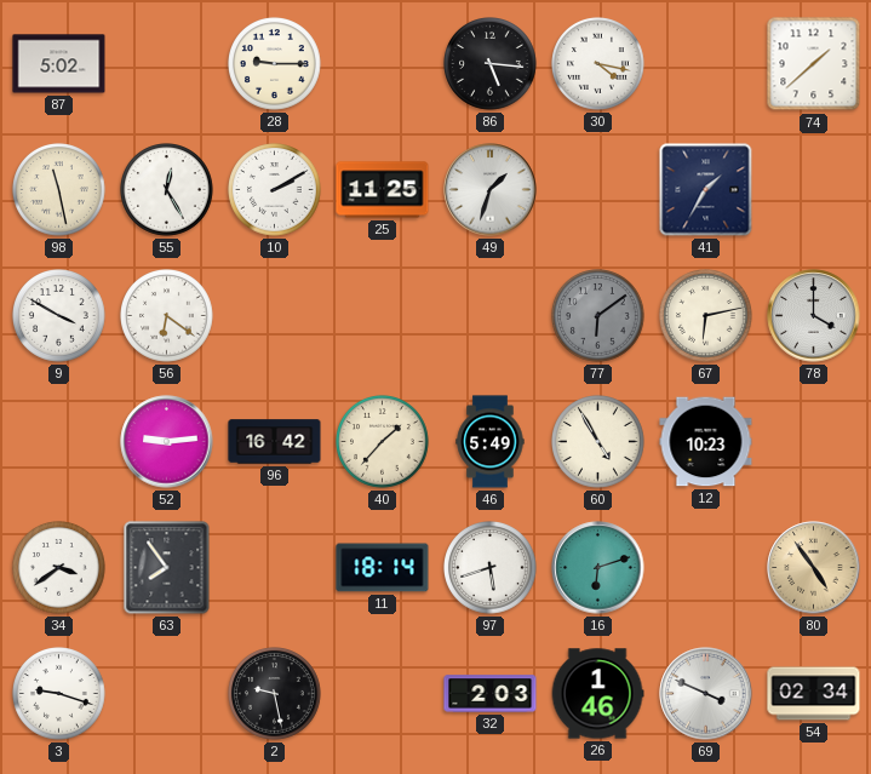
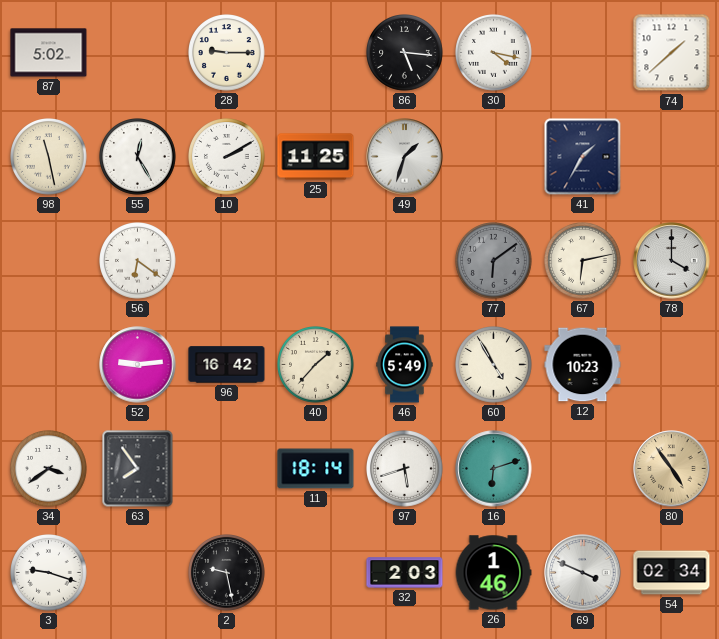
9: 3:50 -> none
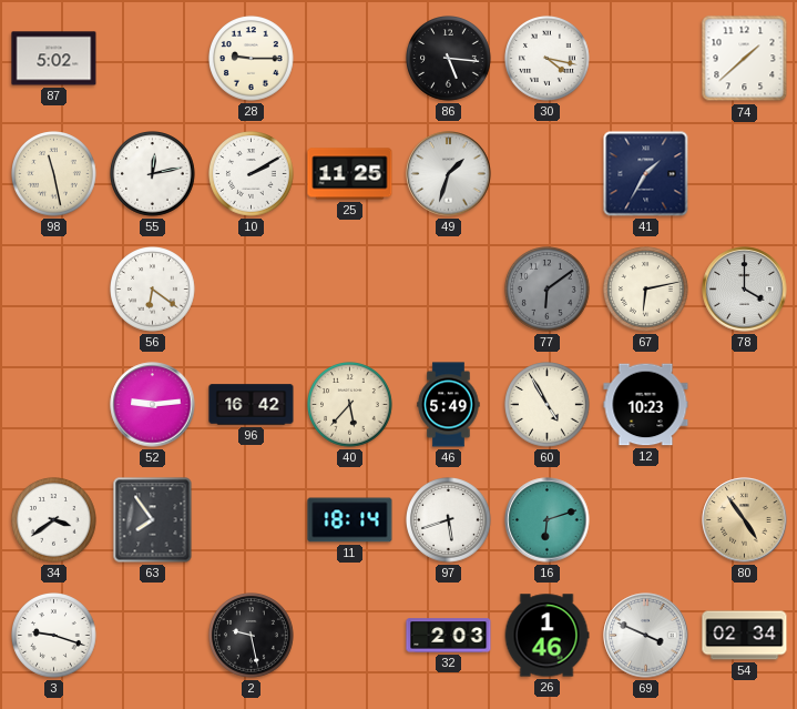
55: 12:25 -> 12:13
40: 1:37 -> 5:37
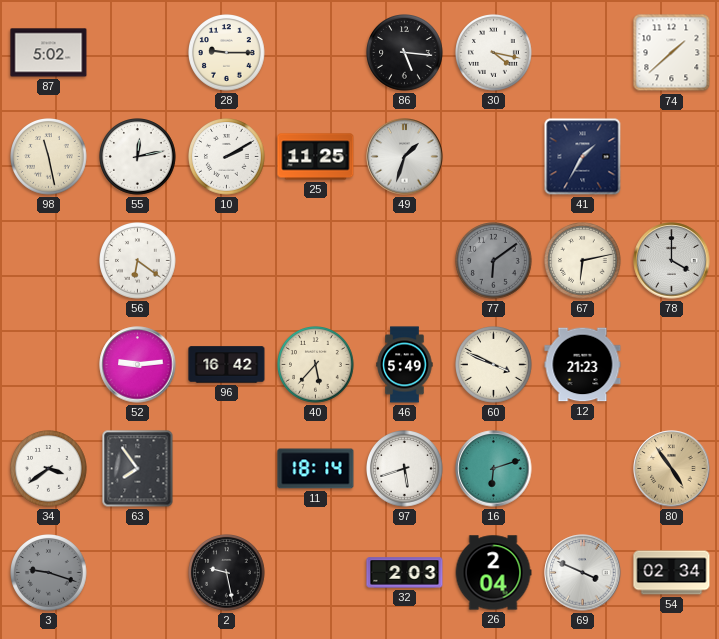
60: 4:55 -> 3:49
12: 10:23 -> 21:23
3 dial: white -> grey
26: 1:46 -> 2:04
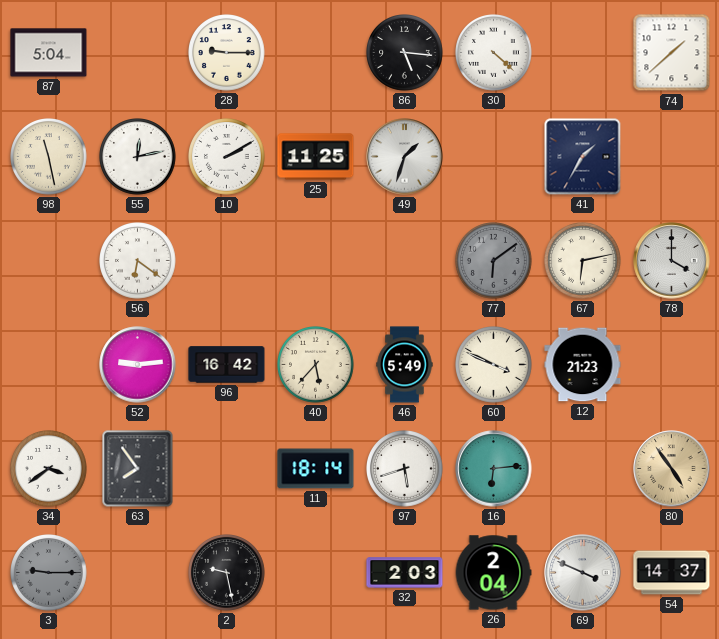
87: 5:02 -> 5:04
30: 4:17 -> 4:22
16: 6:12 -> 6:14
3: 9:18 -> 9:15
54: 02:34 -> 14:37
